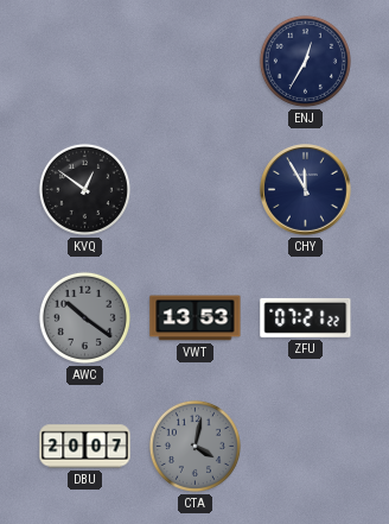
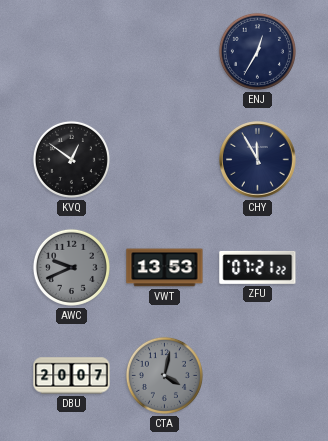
AWC: 10:21 -> 9:41
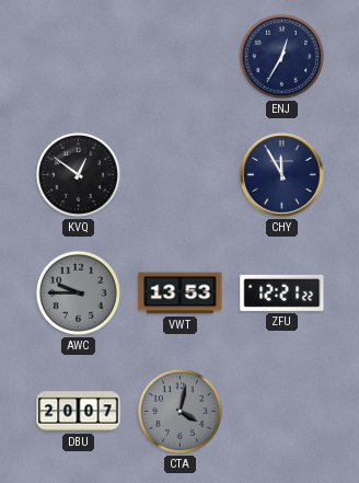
AWC: 9:41 -> 9:45
ZFU: 07:21 -> 12:21
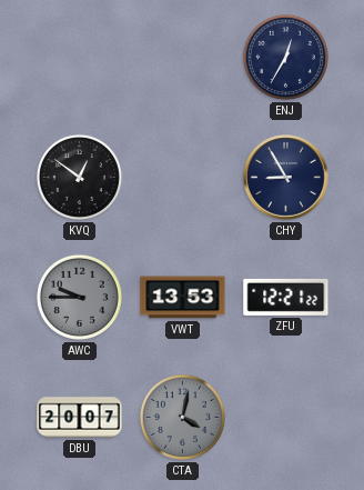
CHY: 11:55 -> 8:55
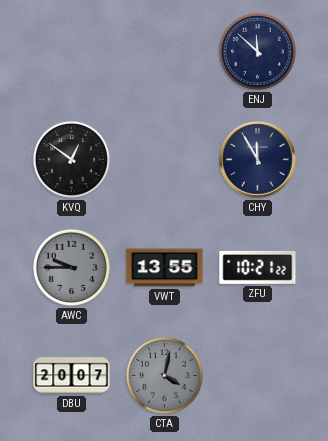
ENJ: 12:35 -> 11:52
CHY: 8:55 -> 11:55
VWT: 13:53 -> 13:55
ZFU: 12:21 -> 10:21
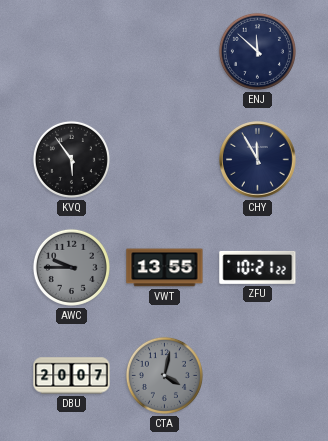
KVQ: 12:51 -> 5:54
